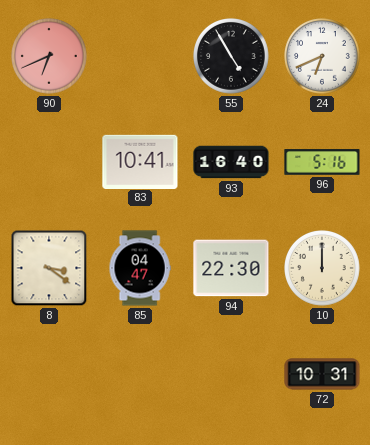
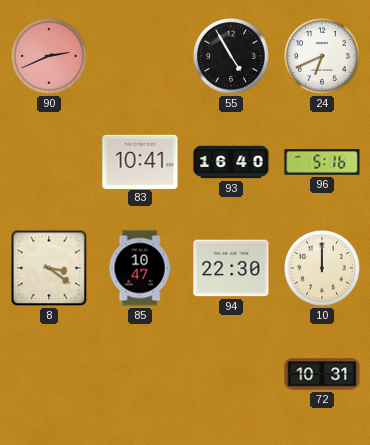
90: 6:41 -> 2:41
85: 04:47 -> 10:47
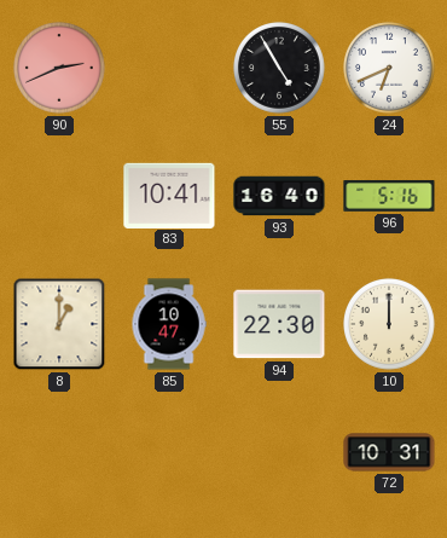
8: 3:21 -> 1:00
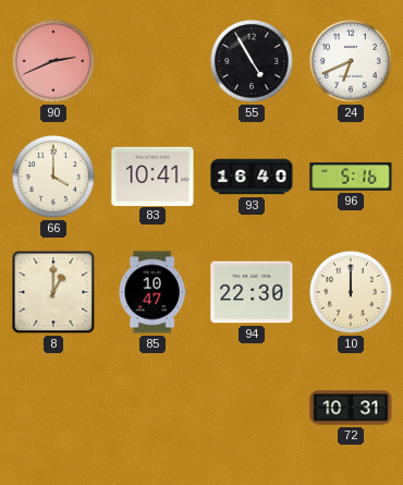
66: none -> 4:00
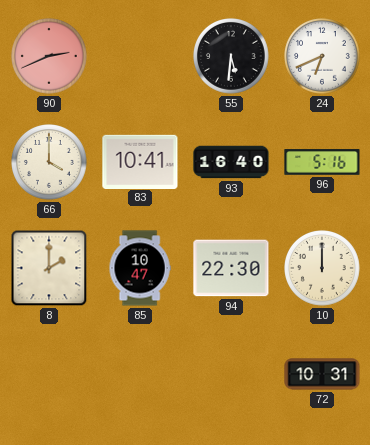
55: 4:55 -> 5:31
8: 1:00 -> 2:00
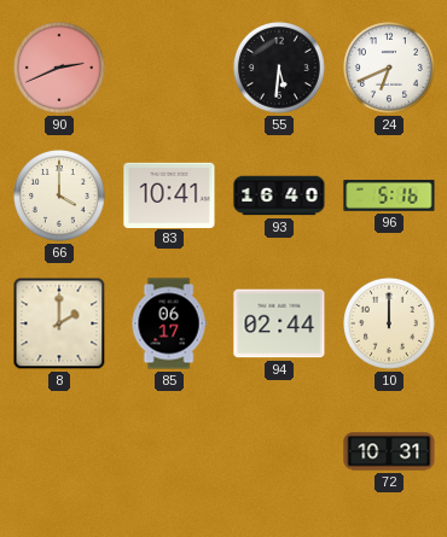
85: 10:47 -> 06:17
94: 22:30 -> 02:44
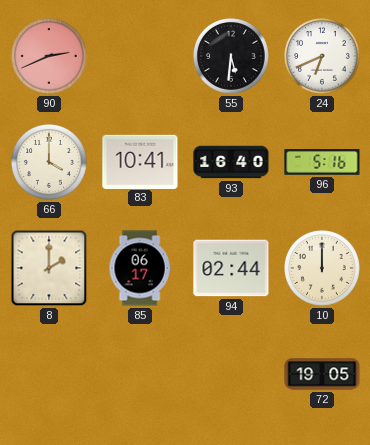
72: 10:31 -> 19:05
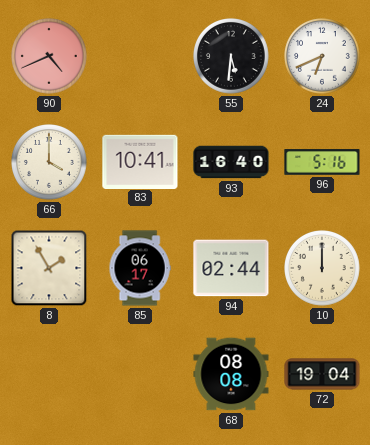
90: 2:41 -> 4:41
8: 2:00 -> 1:55
68: none -> 08:08
72: 19:05 -> 19:04
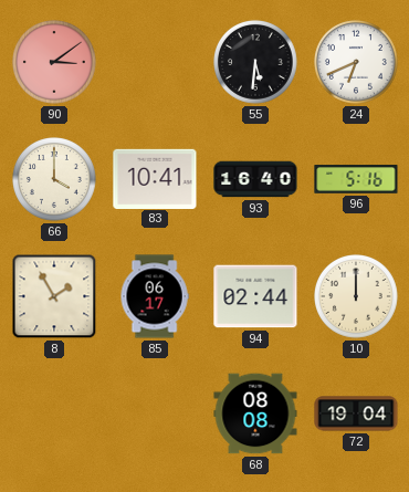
90: 4:41 -> 3:09
